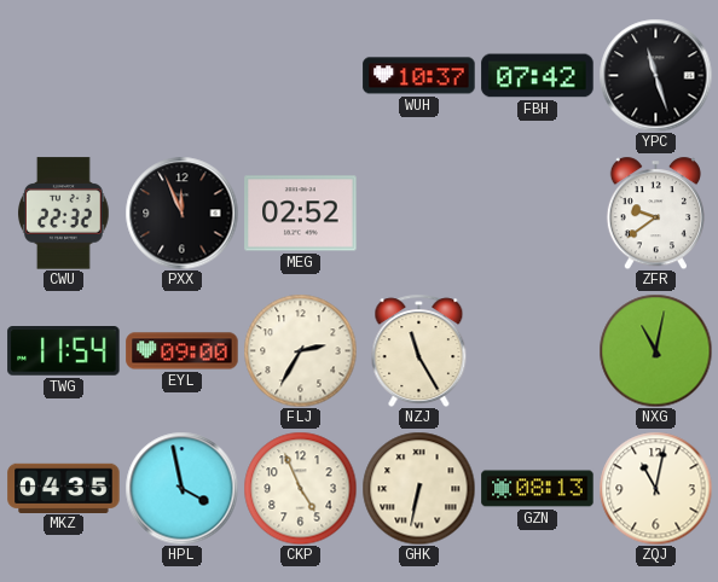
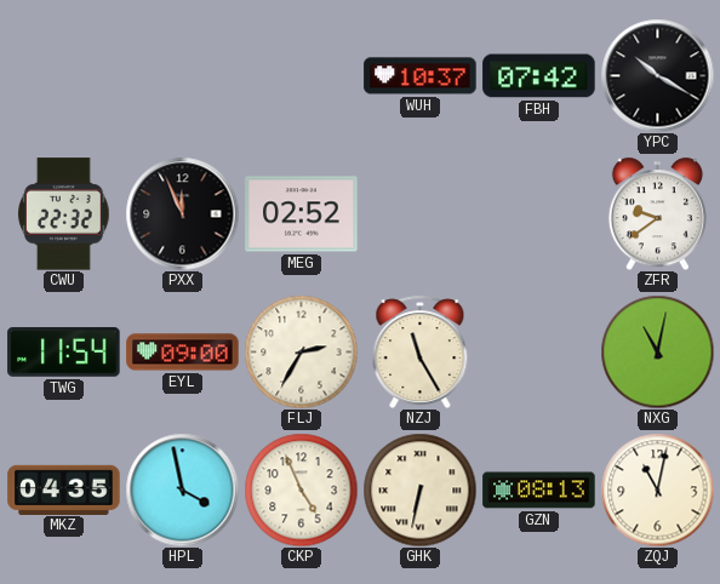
YPC: 11:27 -> 10:20
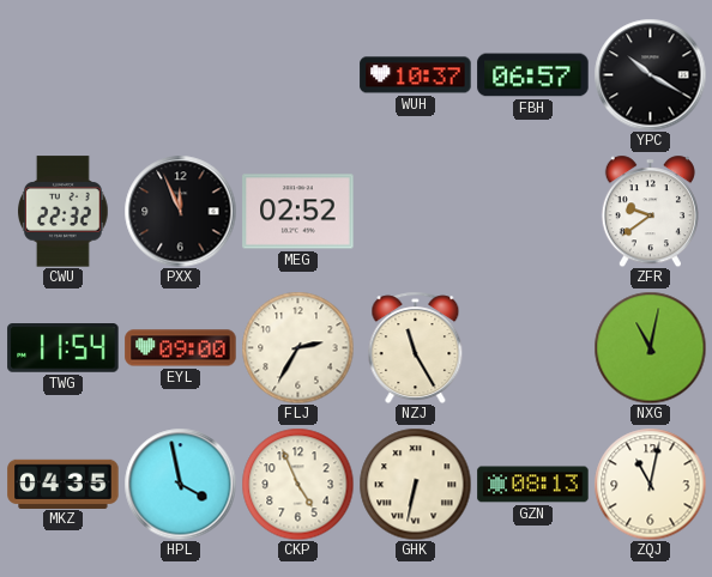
FBH: 07:42 -> 06:57
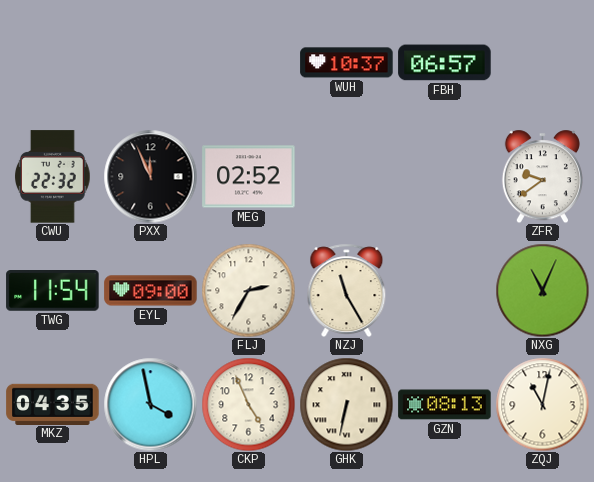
YPC: 10:20 -> none
NXG: 11:02 -> 11:04
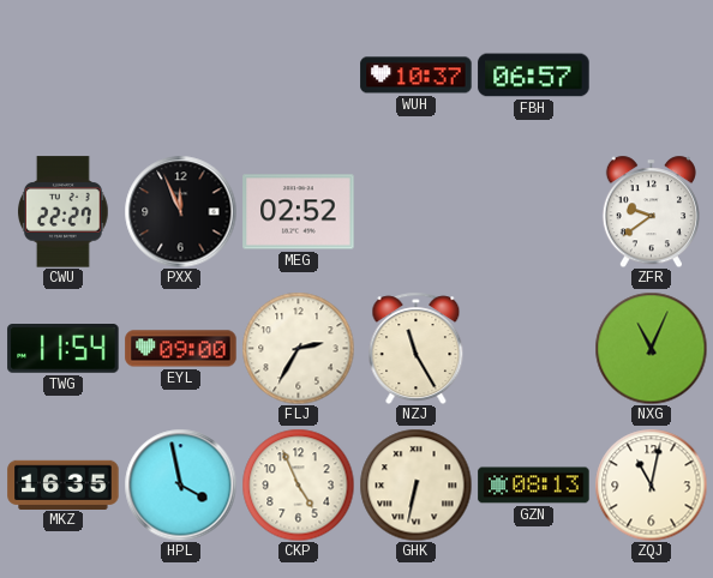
CWU: 22:32 -> 22:27
MKZ: 04:35 -> 16:35
